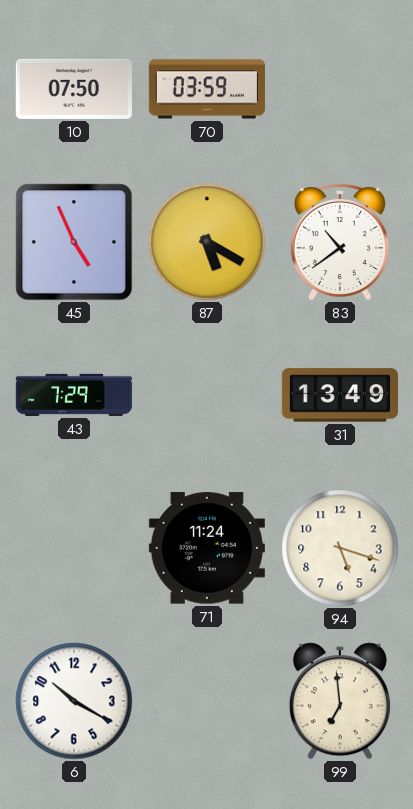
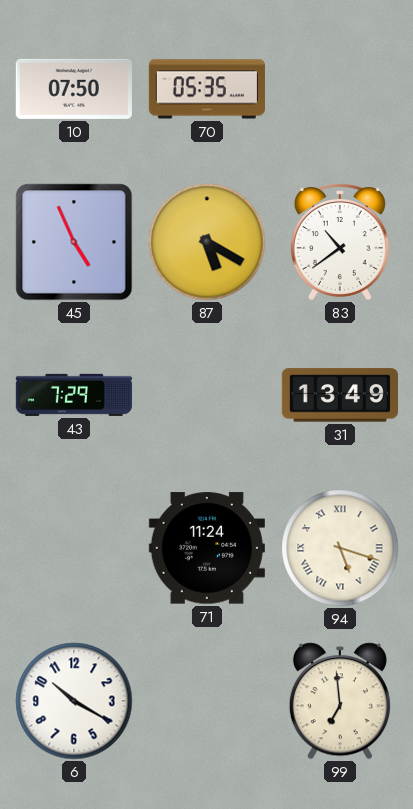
70: 03:59 -> 05:35
94 numerals: Arabic -> Roman
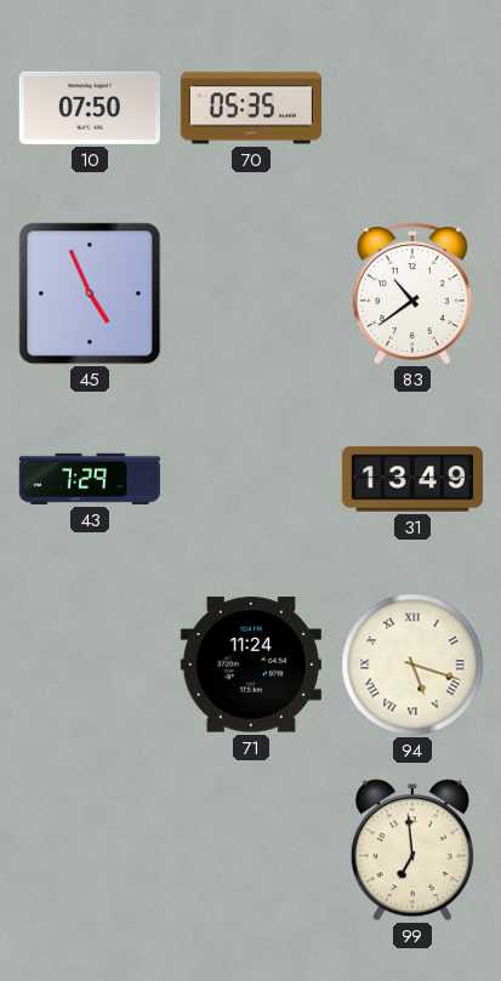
87: 5:20 -> none
6: 10:20 -> none
